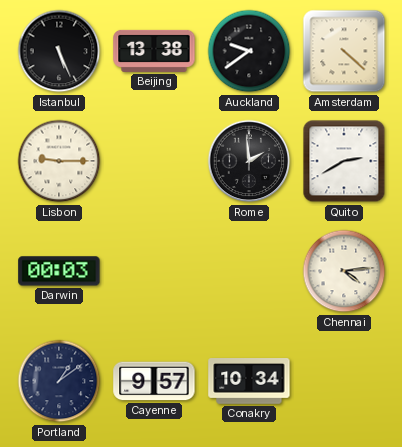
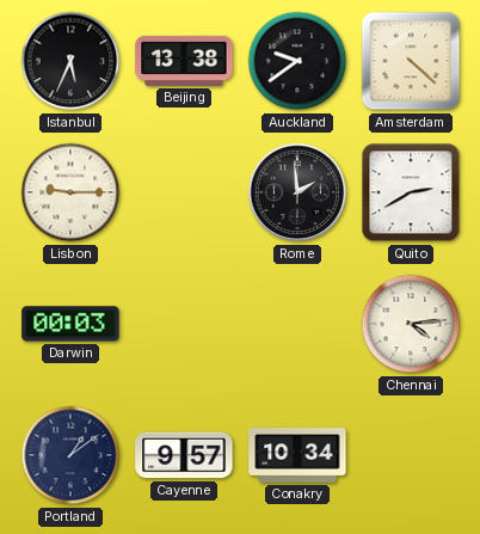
Istanbul: 5:26 -> 5:34
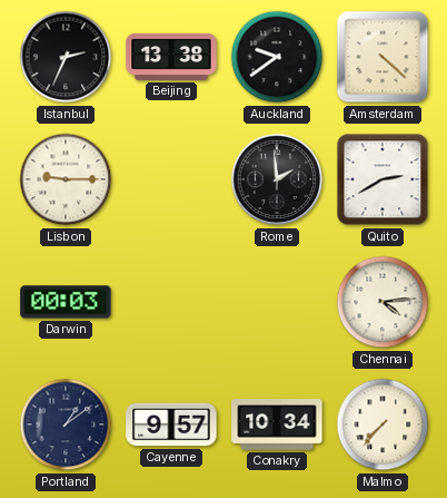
Istanbul: 5:34 -> 2:34
Malmo: none -> 7:37
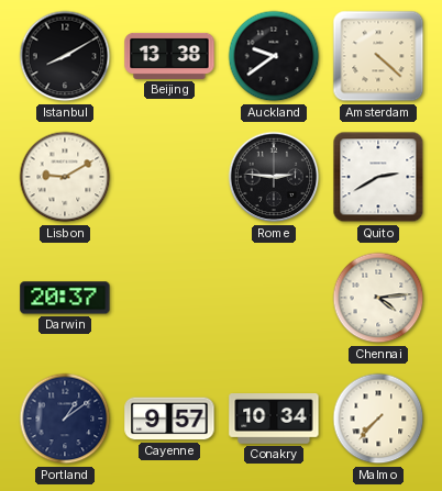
Istanbul: 2:34 -> 8:10
Lisbon: 9:15 -> 9:10
Rome: 1:59 -> 2:46
Darwin: 00:03 -> 20:37
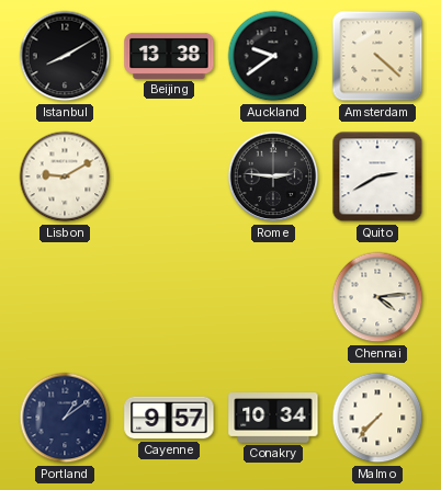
Darwin: 20:37 -> none
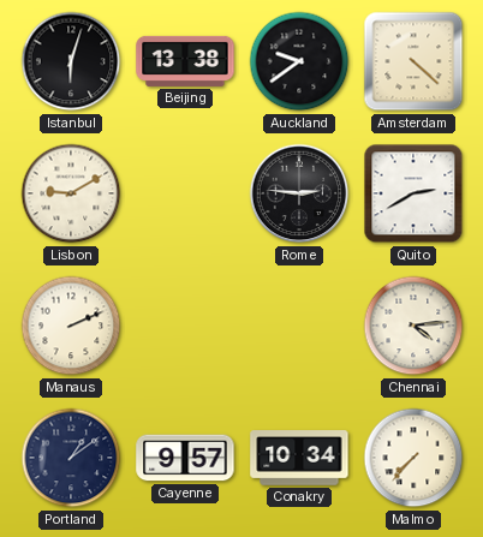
Istanbul: 8:10 -> 6:03
Manaus: none -> 2:11
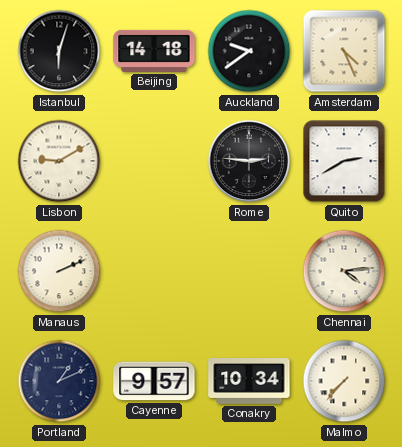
Beijing: 13:38 -> 14:18
Amsterdam: 4:22 -> 4:26
Portland: 1:09 -> 1:11
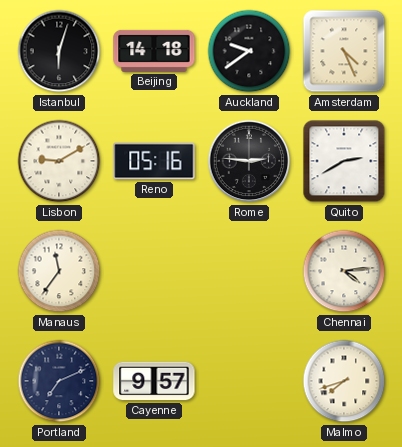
Reno: none -> 05:16
Manaus: 2:11 -> 11:36
Portland: 1:11 -> 7:11
Conakry: 10:34 -> none
Malmo: 7:37 -> 7:42
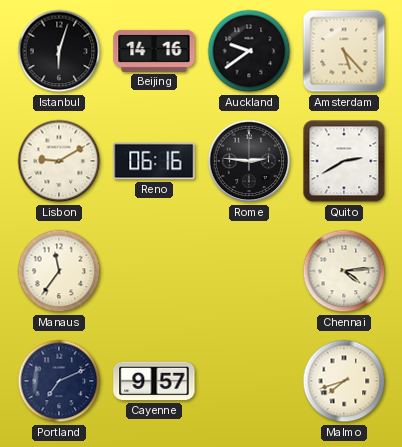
Beijing: 14:18 -> 14:16
Amsterdam: 4:26 -> 5:23
Reno: 05:16 -> 06:16
